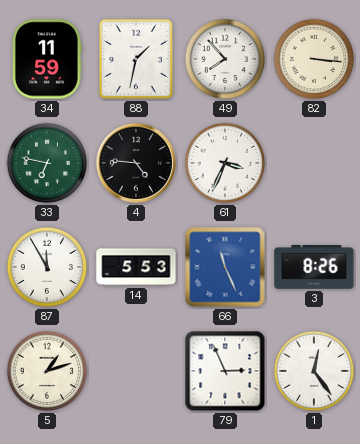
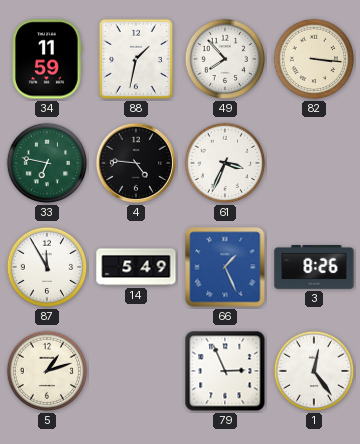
14: 5:53 -> 5:49
66: 11:26 -> 1:26
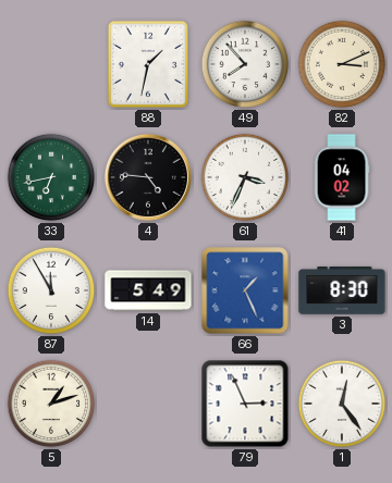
34: 11:59 -> none
82: 3:16 -> 3:11
33: 6:47 -> 6:43
41: none -> 04:02
3: 8:26 -> 8:30
